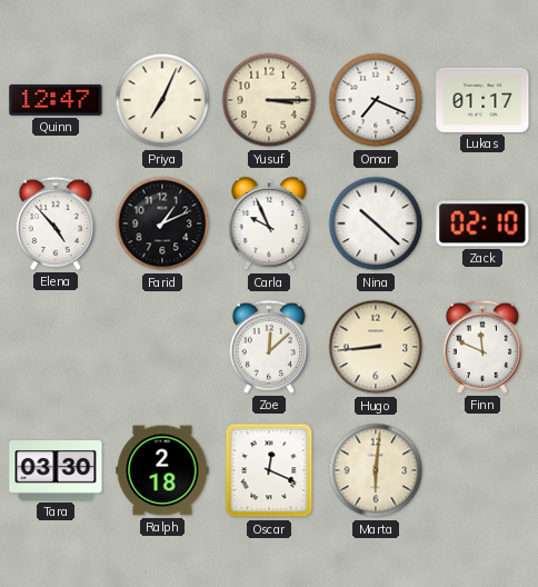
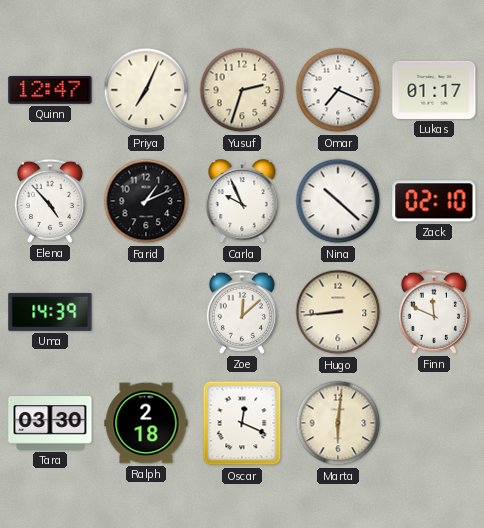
Yusuf: 3:15 -> 2:33
Uma: none -> 14:39
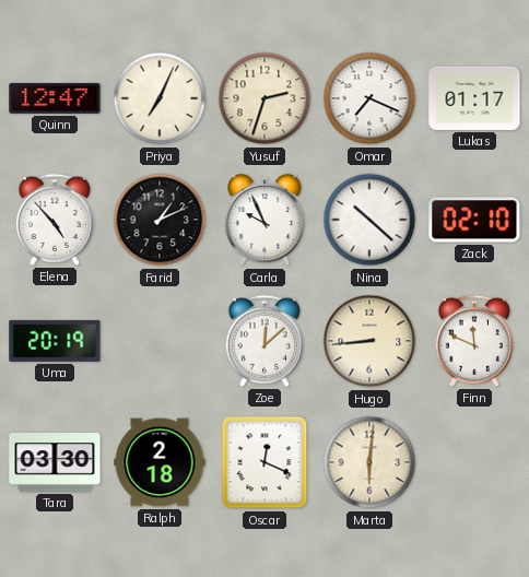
Uma: 14:39 -> 20:19
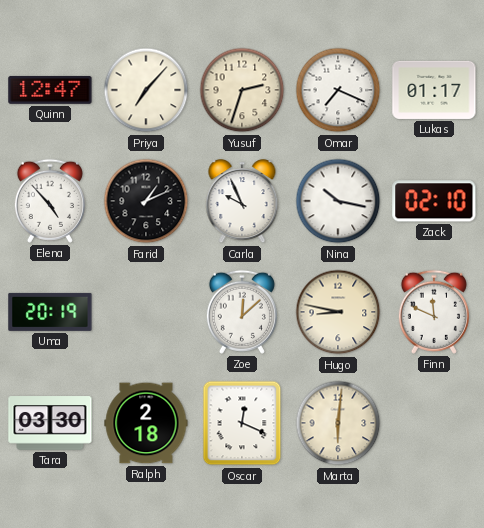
Priya: 7:04 -> 7:07
Nina: 10:22 -> 10:17
Hugo: 8:44 -> 8:47
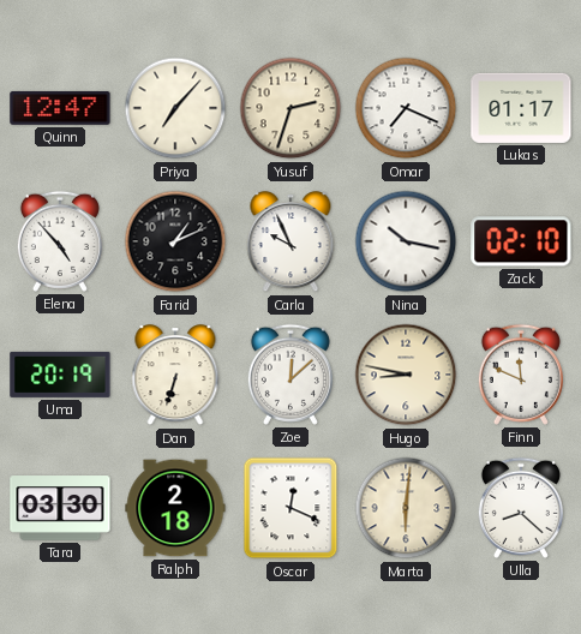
Dan: none -> 6:33
Ulla: none -> 8:22
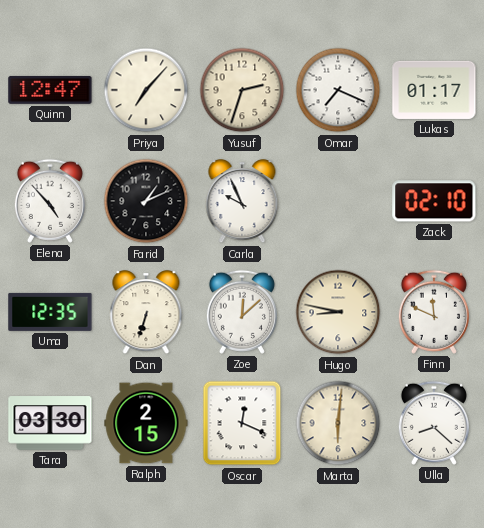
Nina: 10:17 -> none
Uma: 20:19 -> 12:35
Ralph: 2:18 -> 2:15
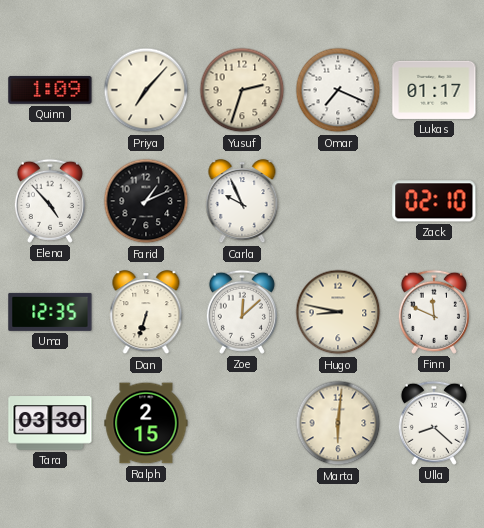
Quinn: 12:47 -> 1:09
Oscar: 12:19 -> none
